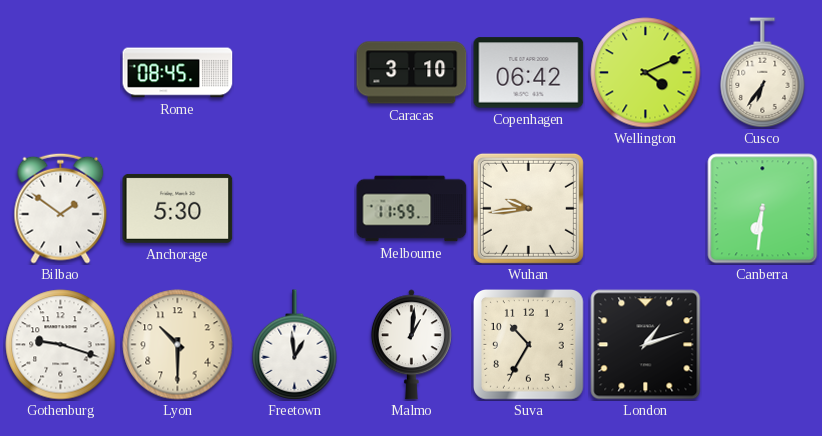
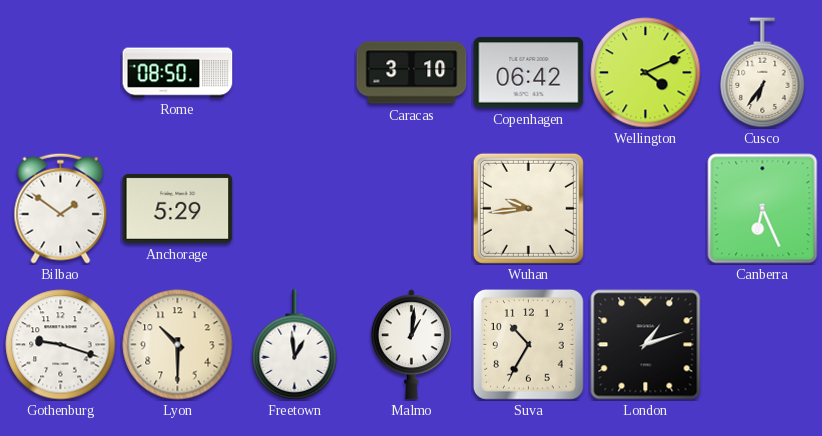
Rome: 08:45 -> 08:50
Anchorage: 5:30 -> 5:29
Melbourne: 11:59 -> none
Canberra: 6:31 -> 6:26
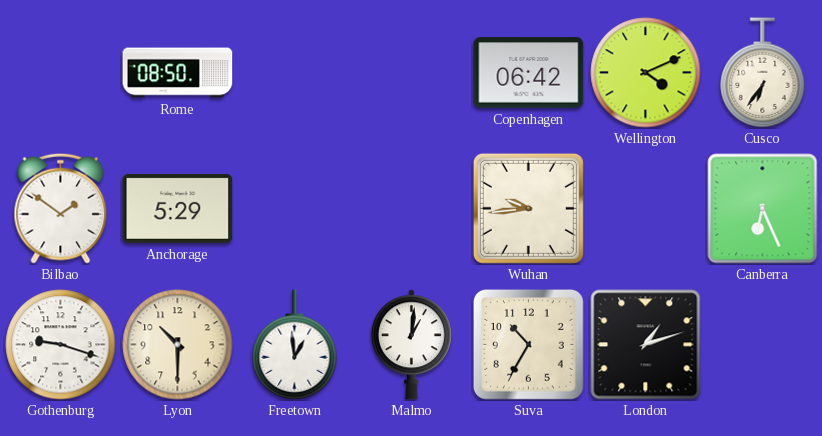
Caracas: 3:10 -> none
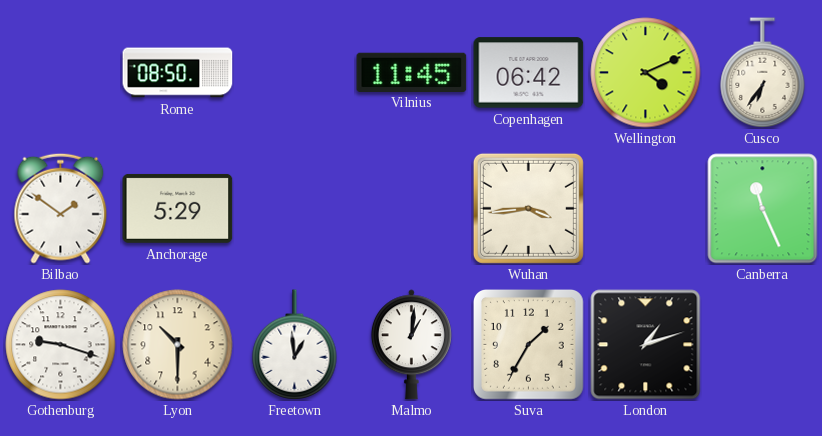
Vilnius: none -> 11:45
Wuhan: 9:44 -> 3:44
Canberra: 6:26 -> 11:26
Suva: 10:35 -> 1:35
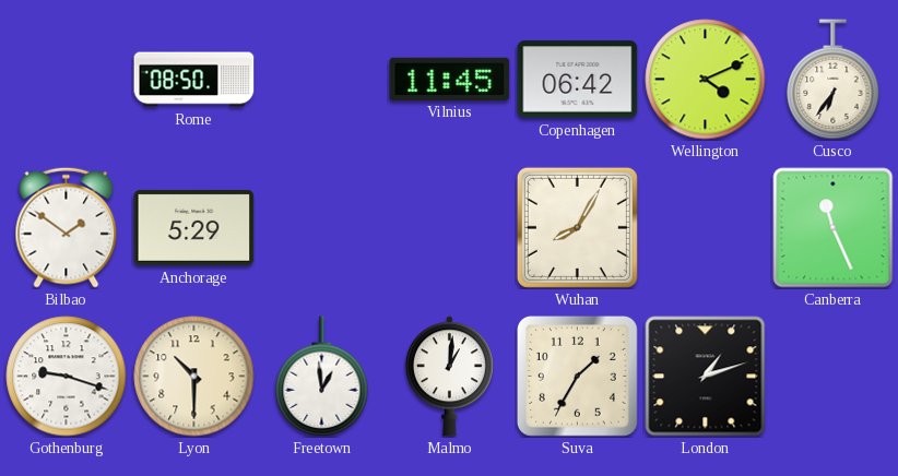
Wuhan: 3:44 -> 8:05
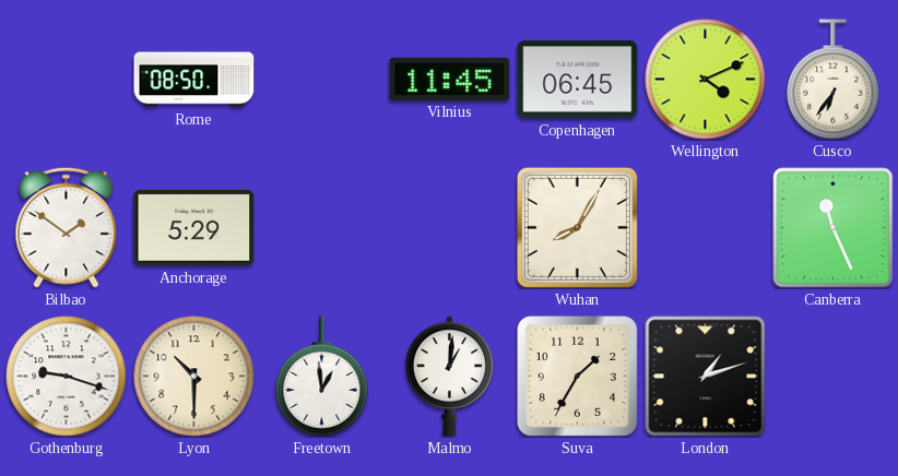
Copenhagen: 06:42 -> 06:45
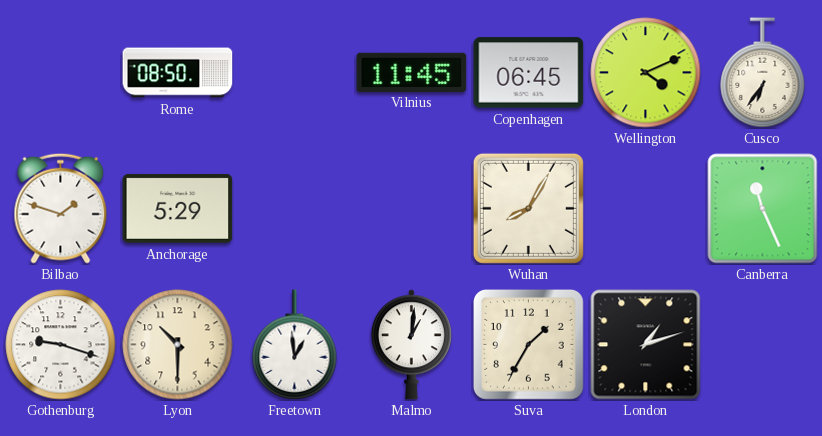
Bilbao: 1:51 -> 1:48
